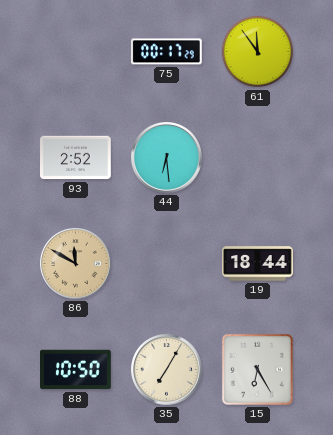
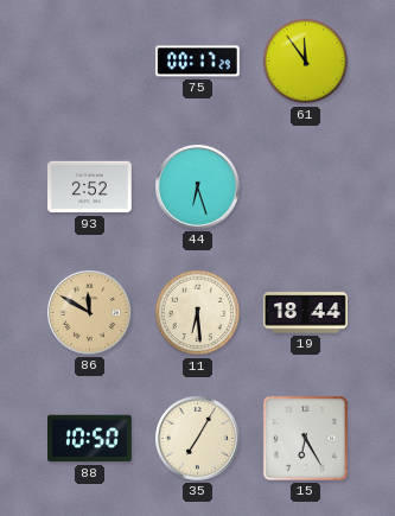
44: 6:29 -> 6:27
11: none -> 6:29
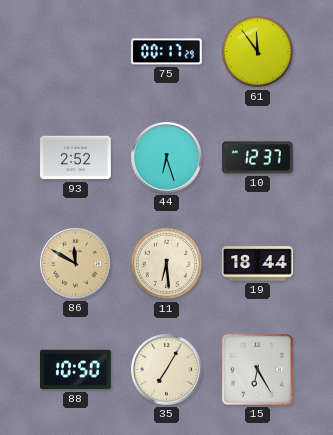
10: none -> 12:37
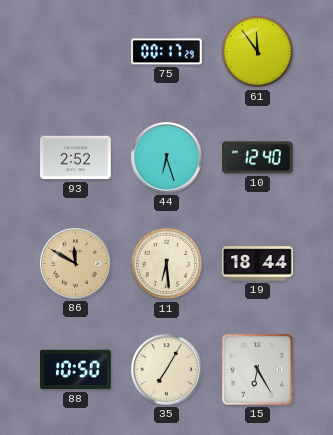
10: 12:37 -> 12:40
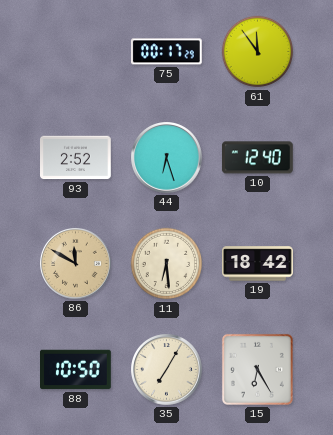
19: 18:44 -> 18:42
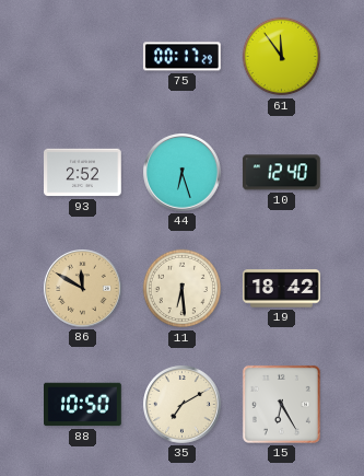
35: 7:05 -> 7:10
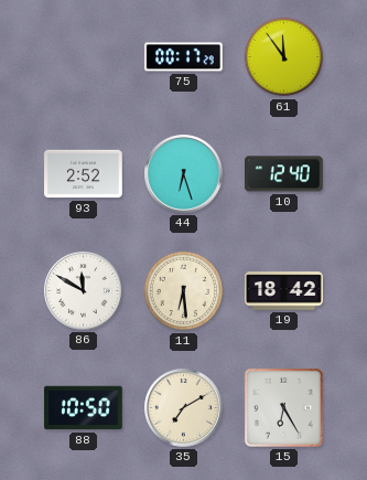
86 dial: champagne -> white
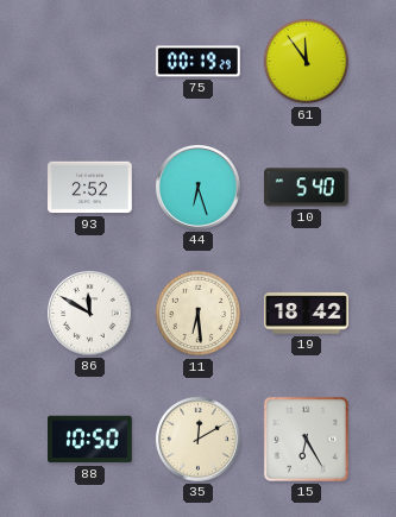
75: 00:17 -> 00:19
10: 12:40 -> 5:40
35: 7:10 -> 12:10
